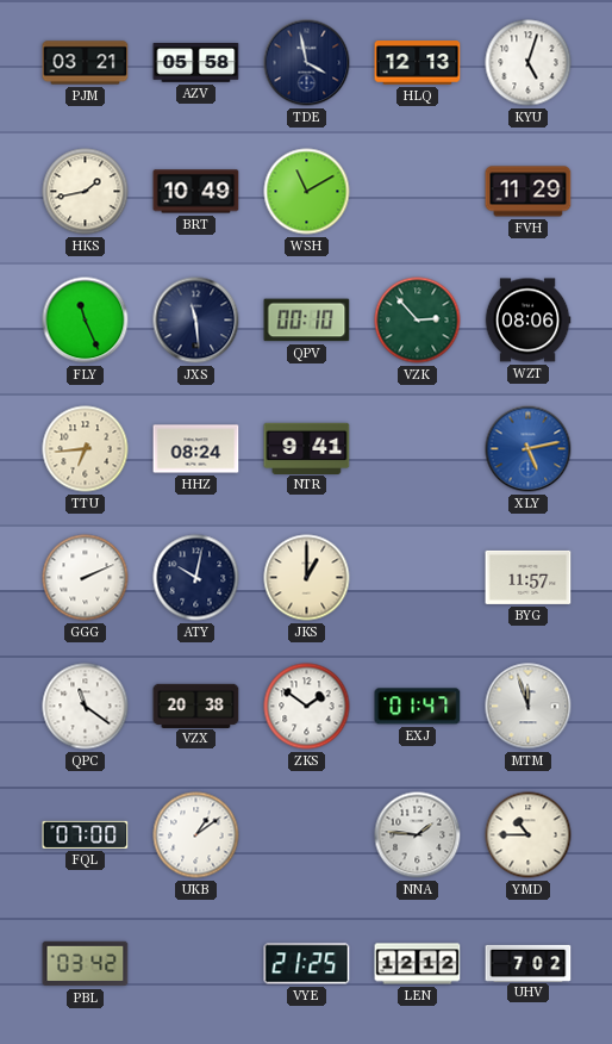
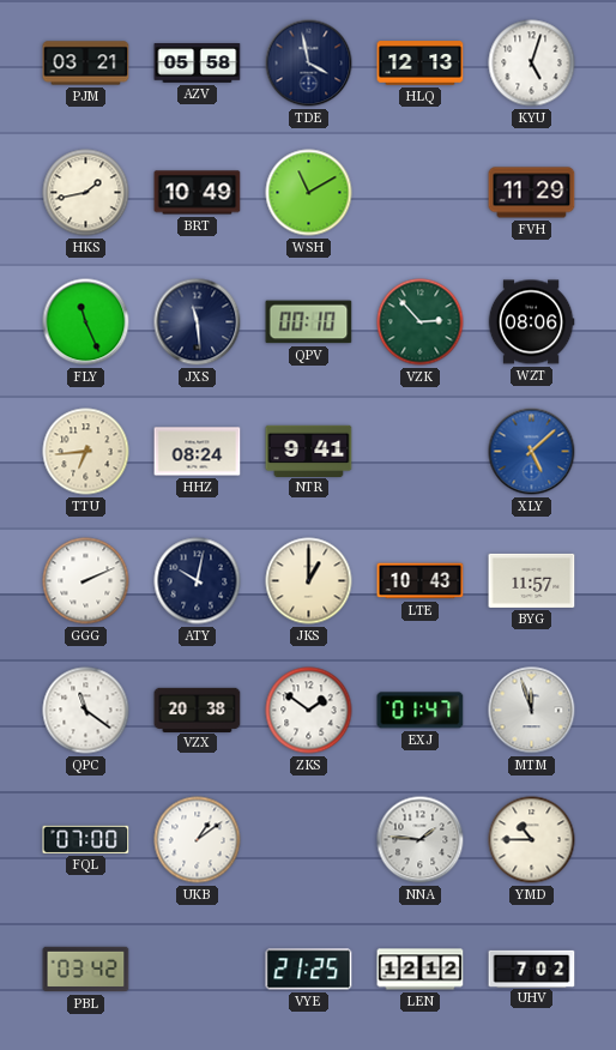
XLY: 5:13 -> 5:08
LTE: none -> 10:43
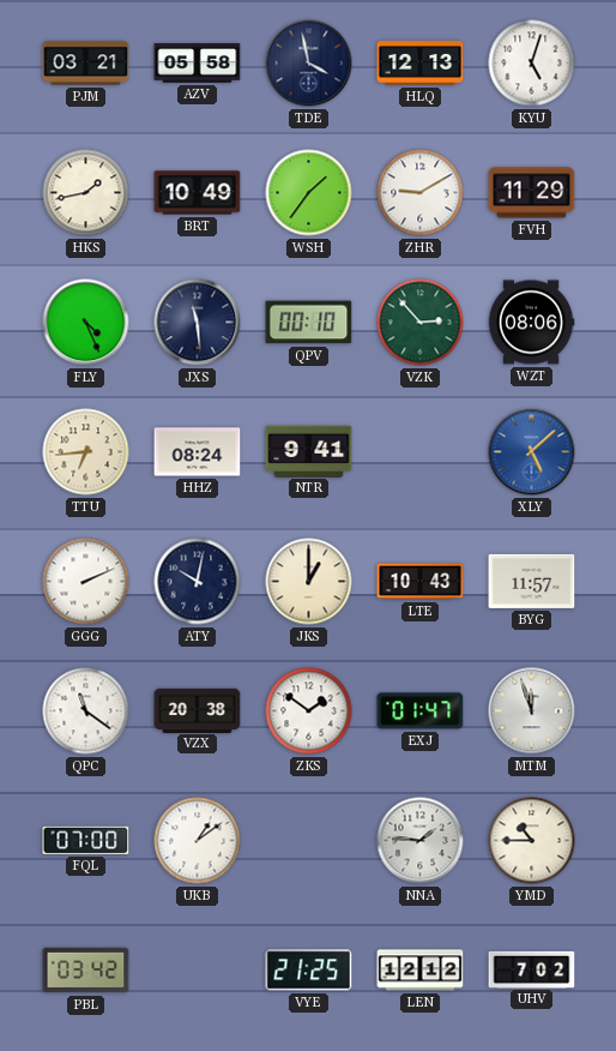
WSH: 11:10 -> 1:36
ZHR: none -> 9:10
FLY: 11:26 -> 4:26
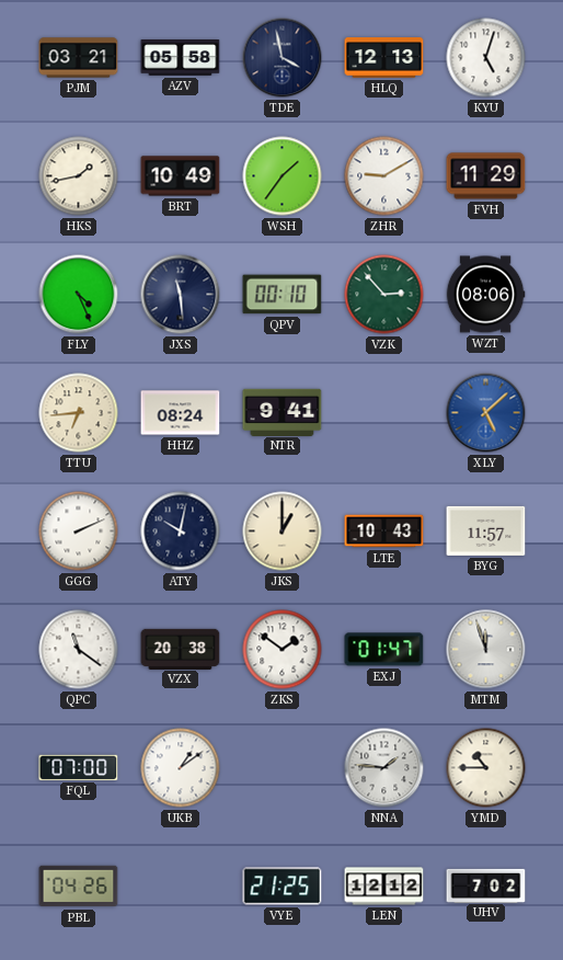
PBL: 03:42 -> 04:26
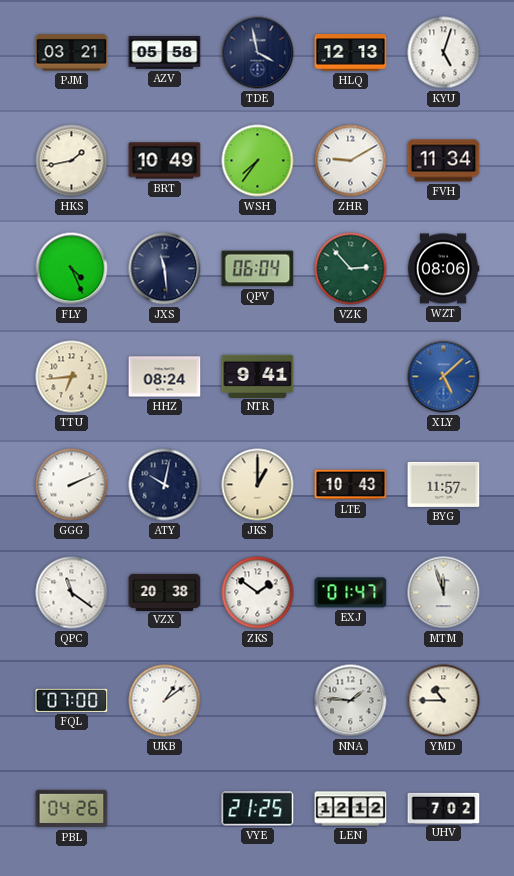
WSH: 1:36 -> 7:36
FVH: 11:29 -> 11:34
QPV: 00:10 -> 06:04
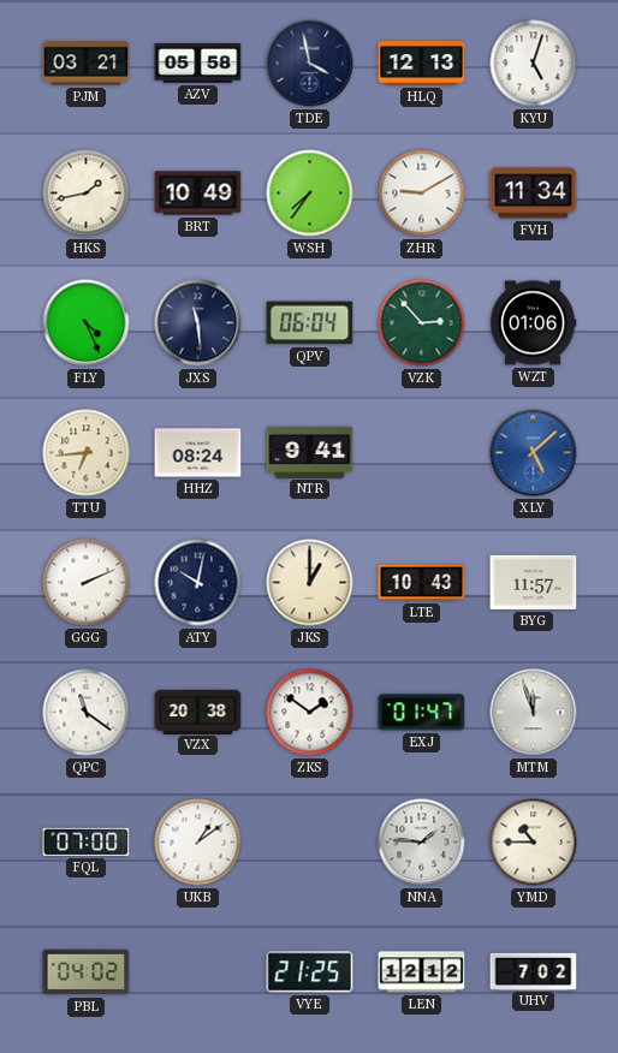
WZT: 08:06 -> 01:06
PBL: 04:26 -> 04:02
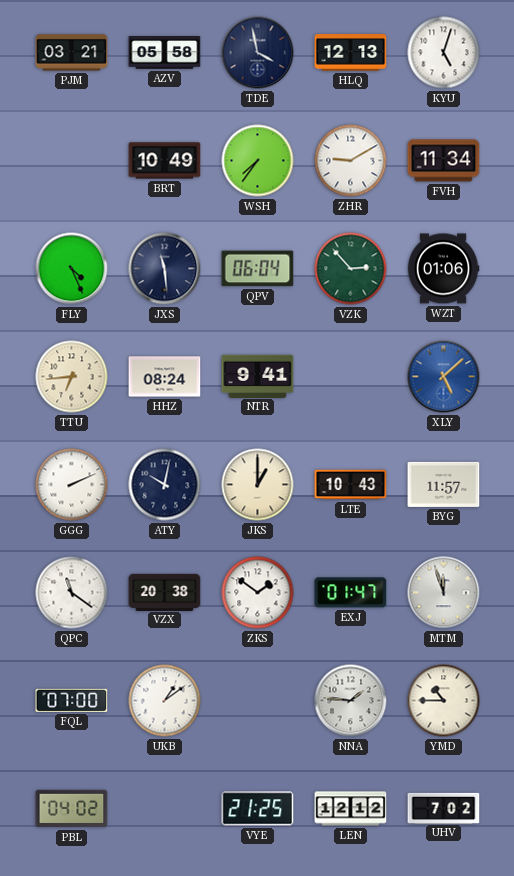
HKS: 1:43 -> none
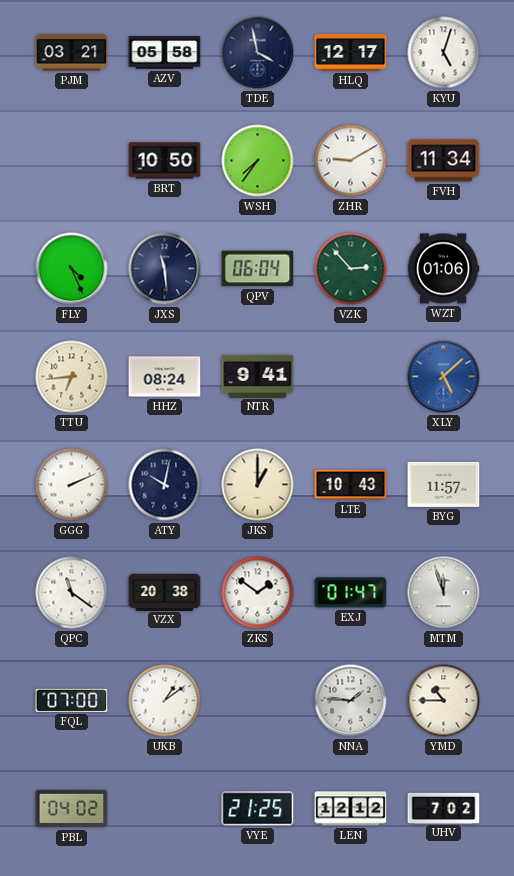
HLQ: 12:13 -> 12:17
BRT: 10:49 -> 10:50
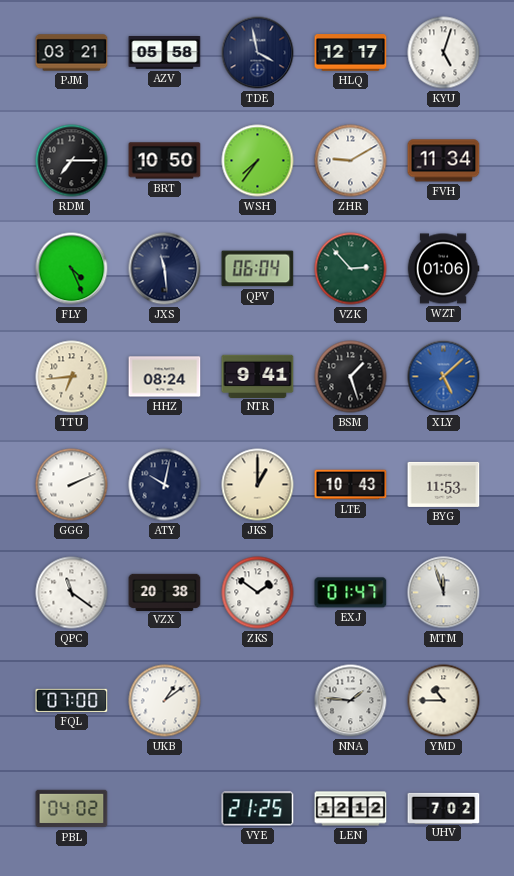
RDM: none -> 7:15
BSM: none -> 1:27
BYG: 11:57 -> 11:53
